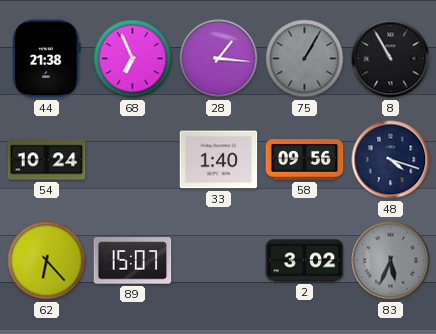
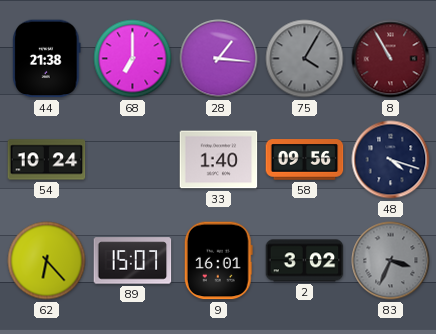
68: 6:56 -> 7:00
75: 1:05 -> 4:05
8 dial: black -> burgundy
9: none -> 16:01
83: 5:34 -> 3:34
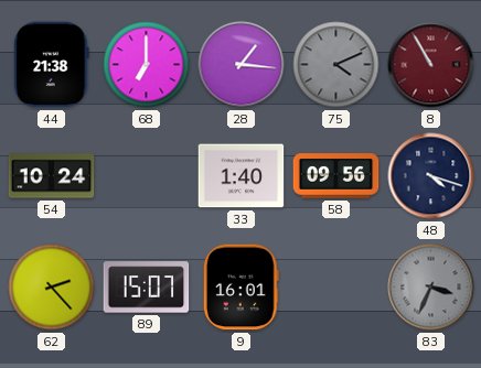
75: 4:05 -> 4:11
62: 6:23 -> 2:23
2: 3:02 -> none
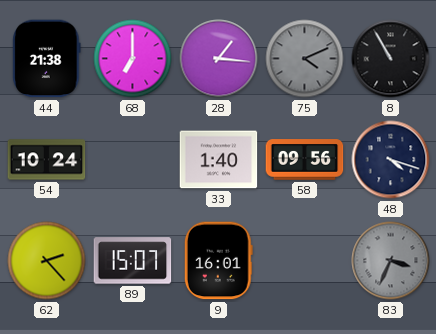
8 dial: burgundy -> black
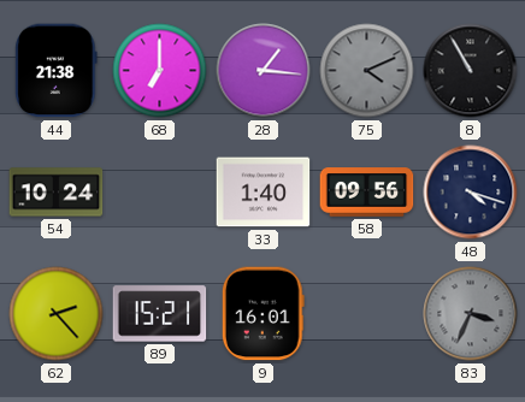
89: 15:07 -> 15:21
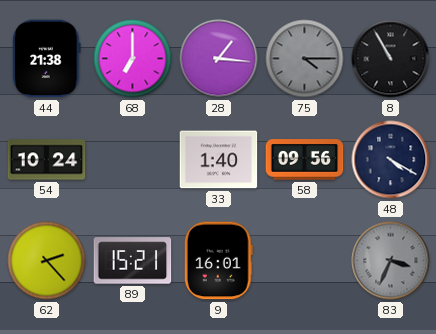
75: 4:11 -> 4:15
48: 4:18 -> 4:20
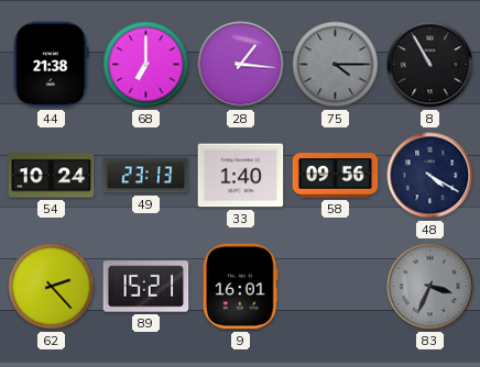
49: none -> 23:13
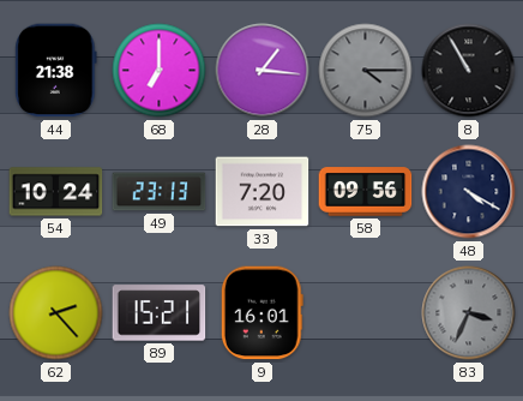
33: 1:40 -> 7:20
